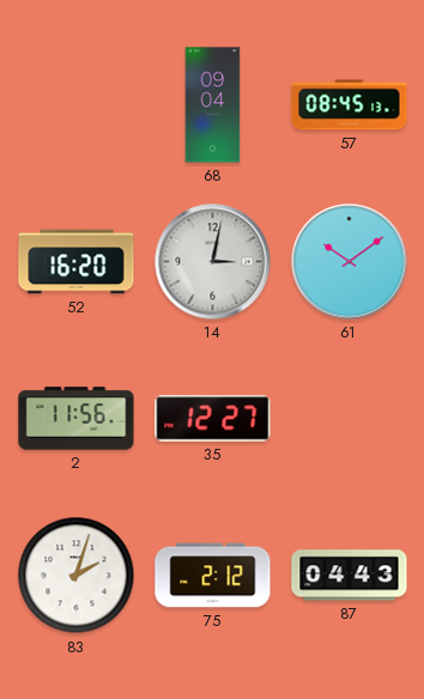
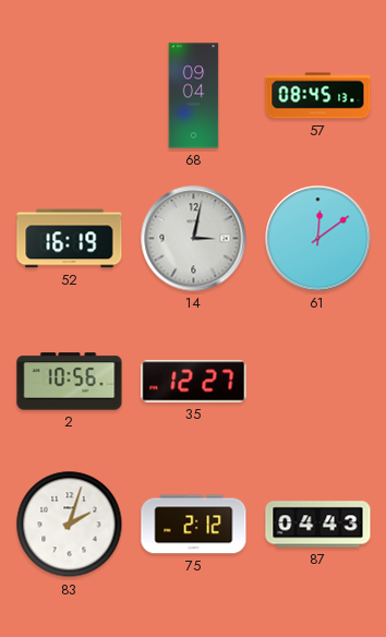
52: 16:20 -> 16:19
61: 10:09 -> 12:09
2: 11:56 -> 10:56
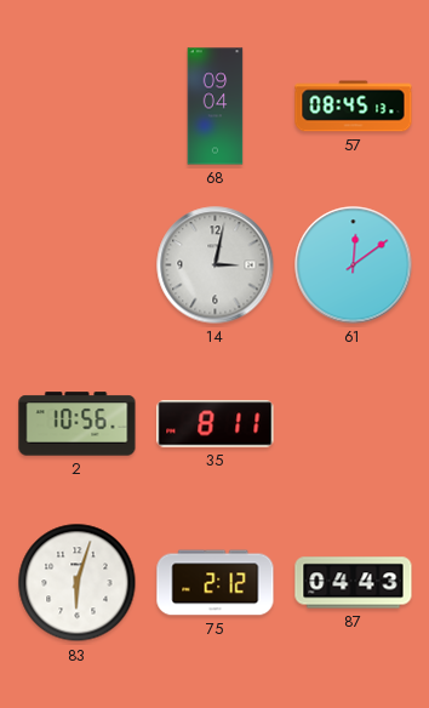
52: 16:19 -> none
35: 12:27 -> 8:11
83: 2:03 -> 6:03
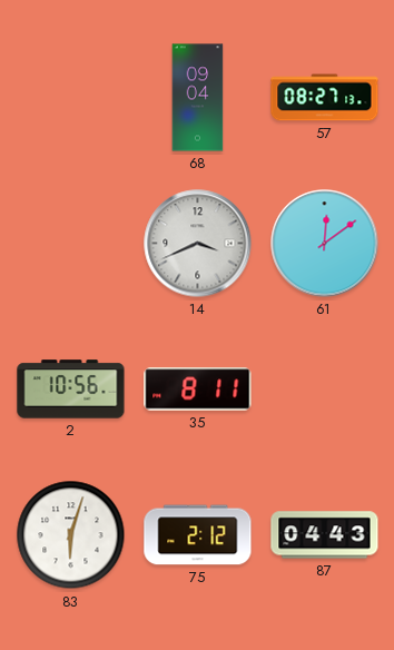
57: 08:45 -> 08:27
14: 3:02 -> 3:41
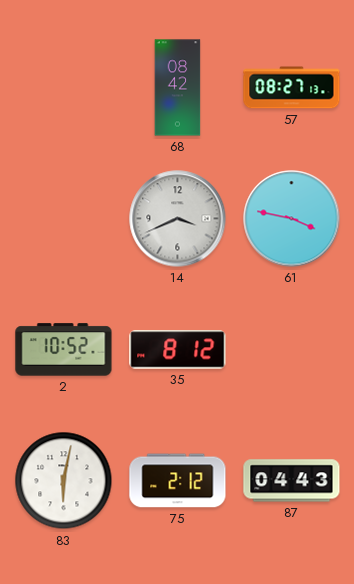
68: 09:04 -> 08:42
61: 12:09 -> 3:47
2: 10:56 -> 10:52
35: 8:11 -> 8:12
83: 6:03 -> 6:02
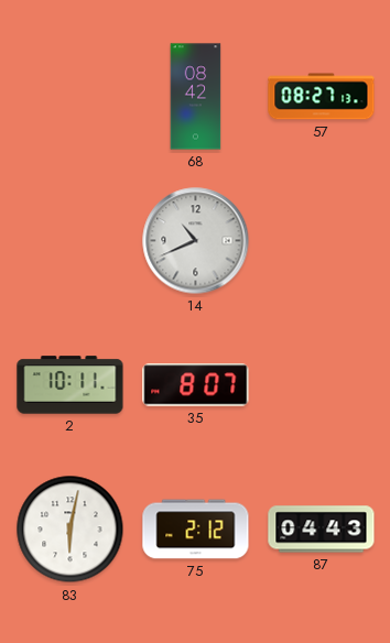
14: 3:41 -> 10:41
61: 3:47 -> none
2: 10:52 -> 10:11
35: 8:12 -> 8:07
